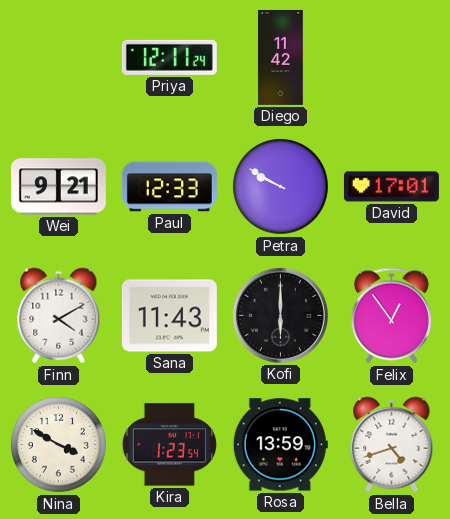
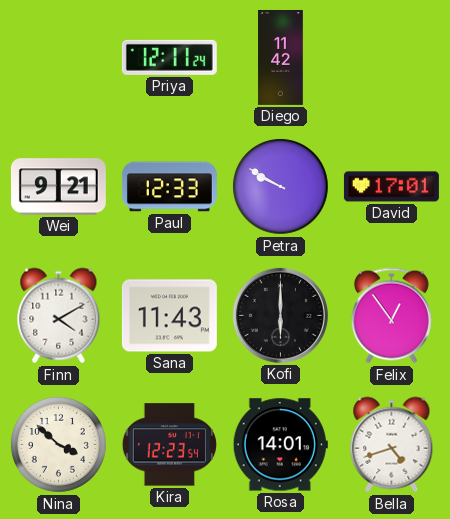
Nina: 3:50 -> 3:52
Kira: 1:23 -> 12:23
Rosa: 13:59 -> 14:01
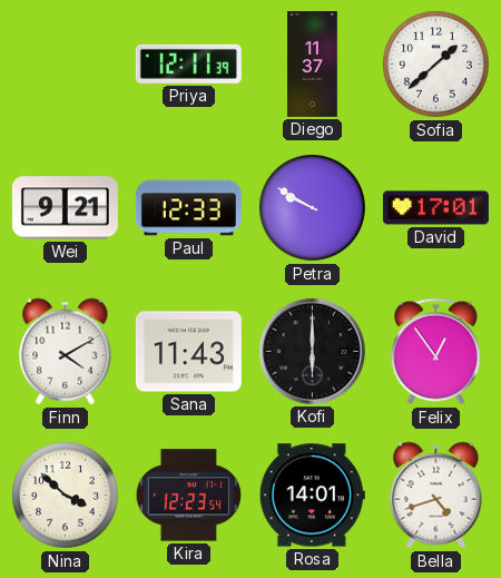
Priya: 12:11:24 -> 12:11:39
Diego: 11:42 -> 11:37
Sofia: none -> 1:38
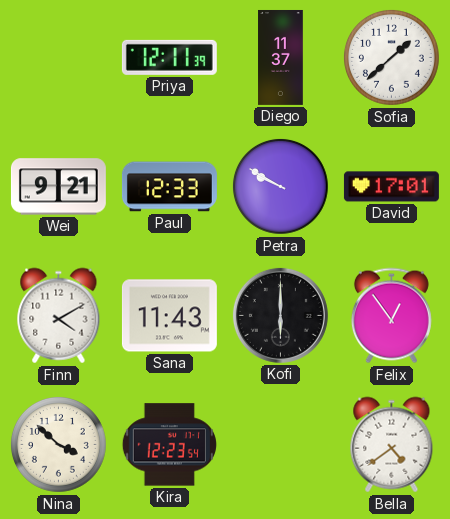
Rosa: 14:01 -> none
Bella: 4:42 -> 4:39
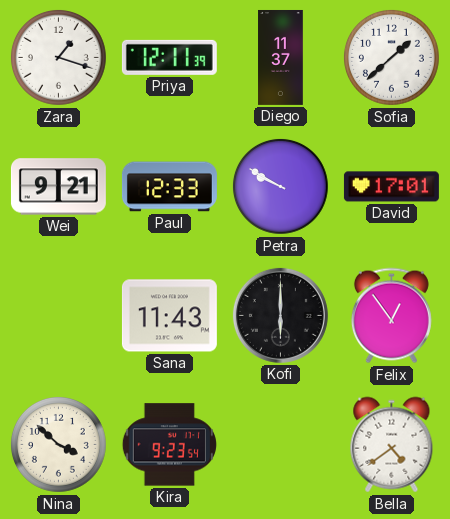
Zara: none -> 1:18
Finn: 4:10 -> none
Kira: 12:23 -> 9:23
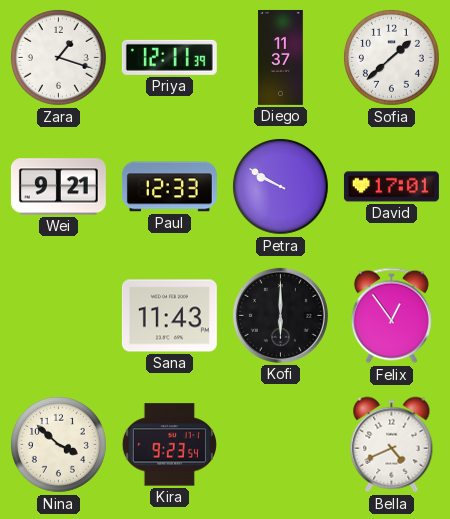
Bella: 4:39 -> 4:41
